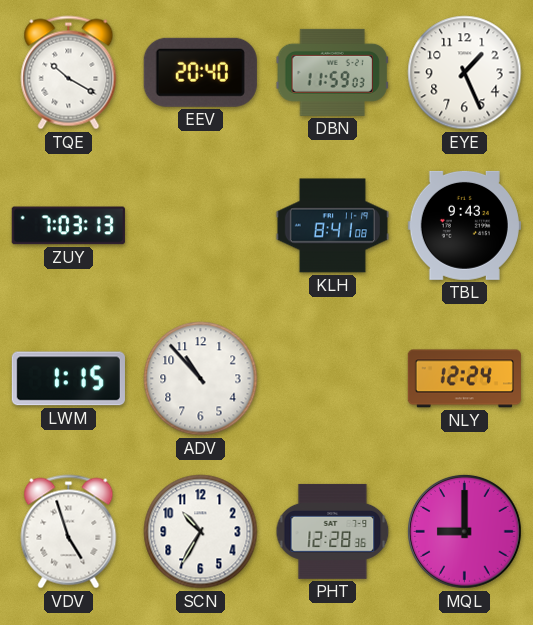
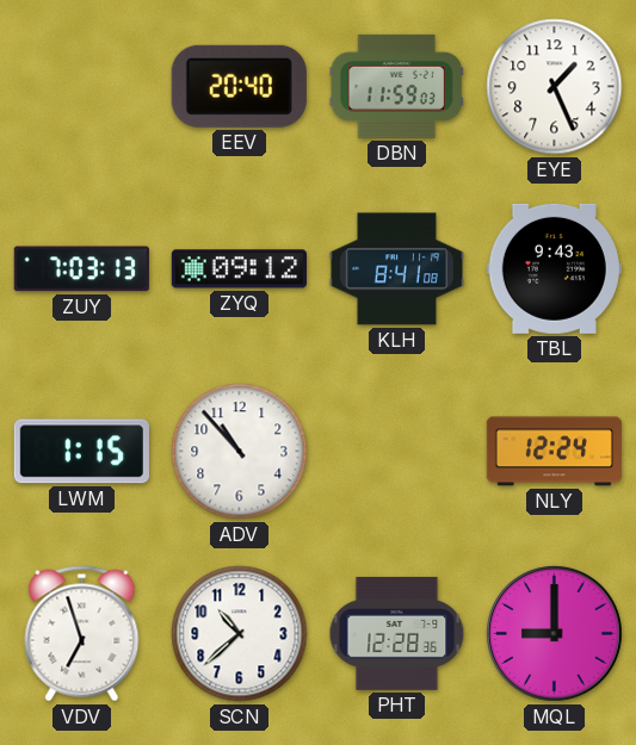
TQE: 10:20 -> none
ZYQ: none -> 09:12
VDV: 4:57 -> 6:57
SCN: 10:35 -> 10:38
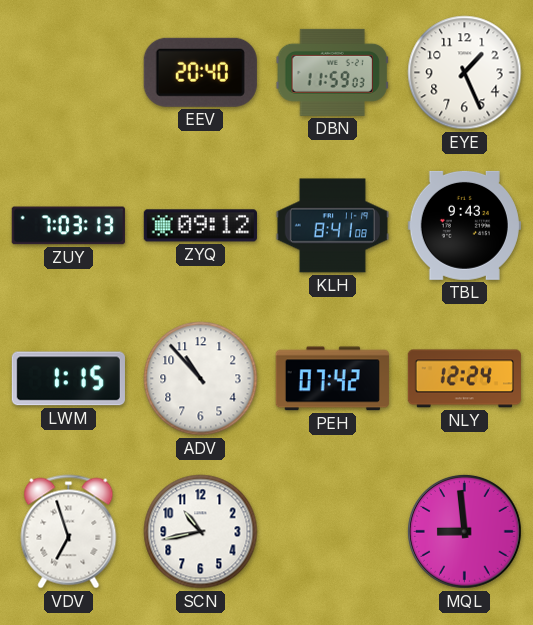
PEH: none -> 07:42
SCN: 10:38 -> 10:43
PHT: 12:28 -> none
MQL: 9:00 -> 8:59
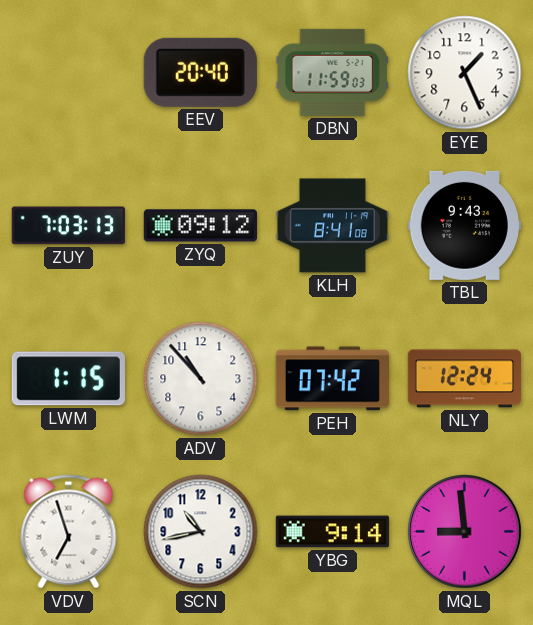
YBG: none -> 9:14
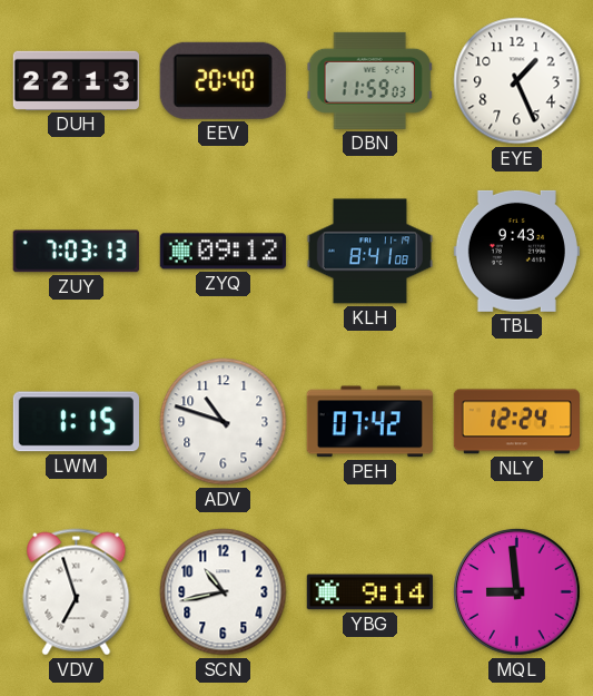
DUH: none -> 22:13
ADV: 10:53 -> 10:48
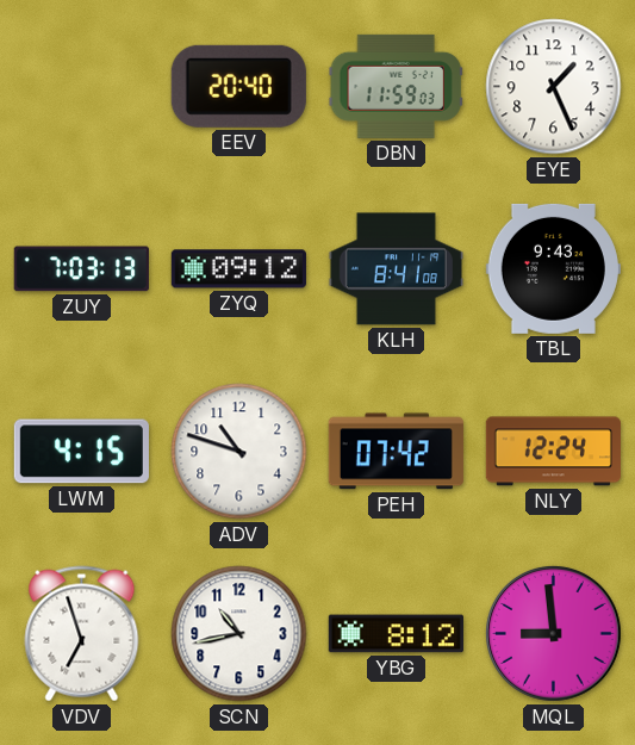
DUH: 22:13 -> none
LWM: 1:15 -> 4:15
YBG: 9:14 -> 8:12
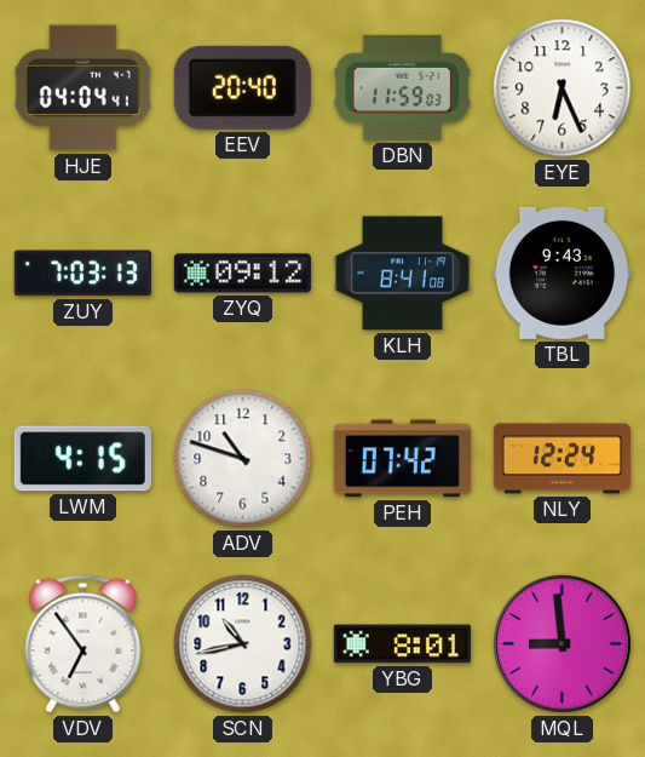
HJE: none -> 04:04
EYE: 1:26 -> 6:26
VDV: 6:57 -> 6:54
YBG: 8:12 -> 8:01
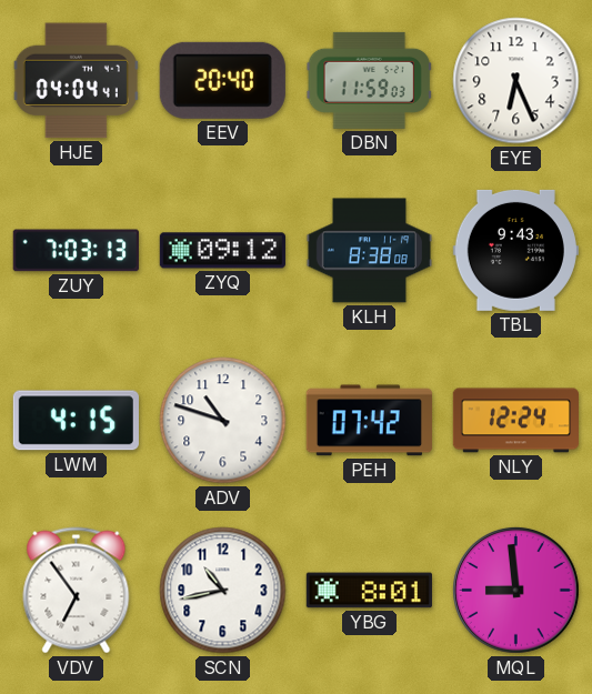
KLH: 8:41 -> 8:38
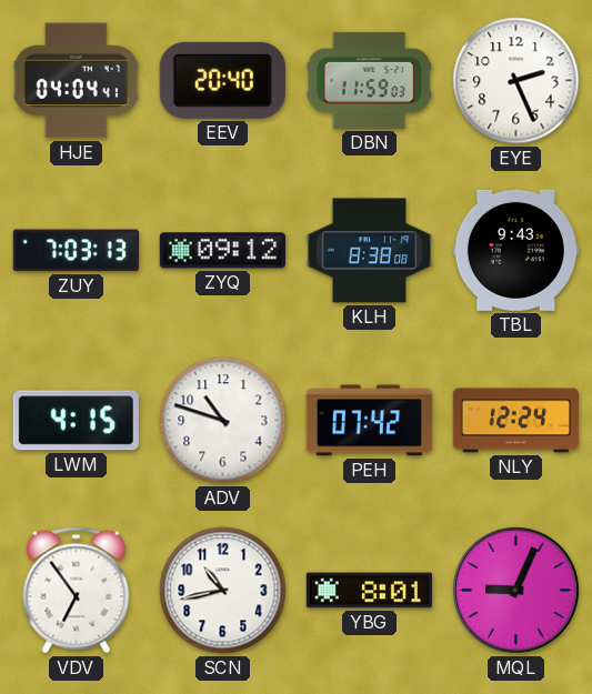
EYE: 6:26 -> 2:26
MQL: 8:59 -> 9:04
